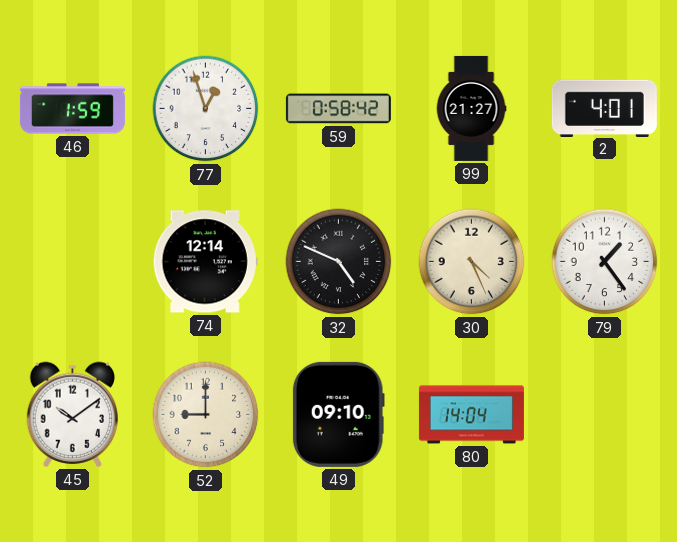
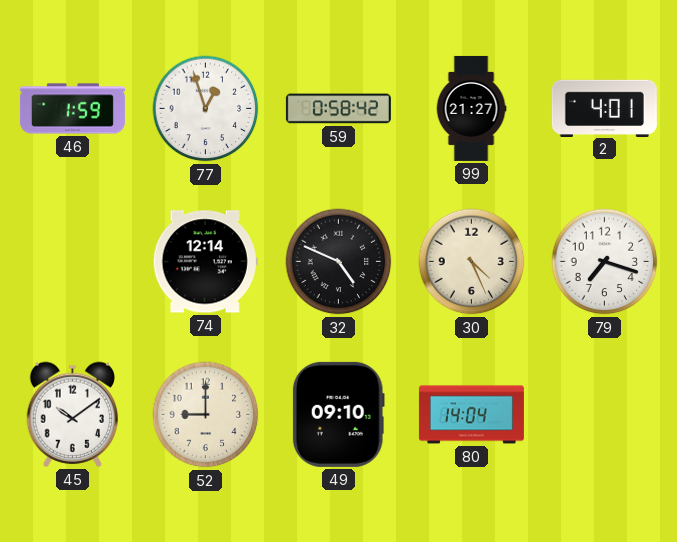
79: 1:24 -> 7:18
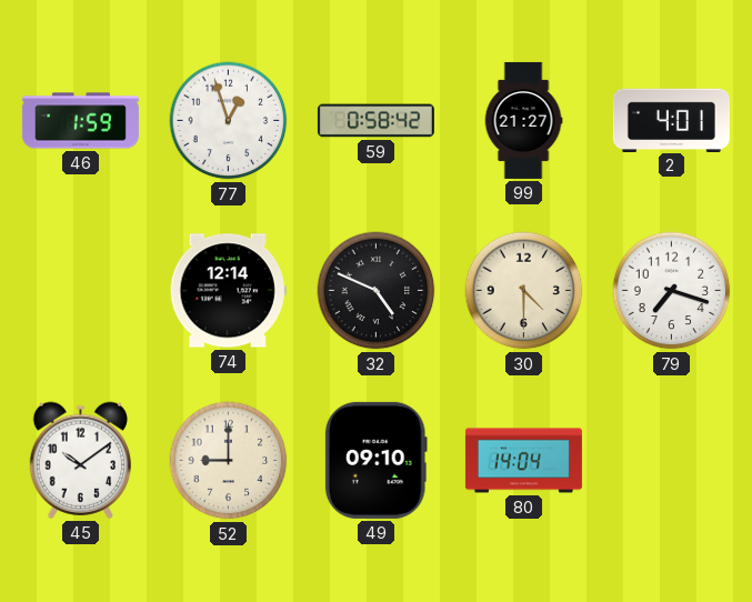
30: 4:26 -> 4:30
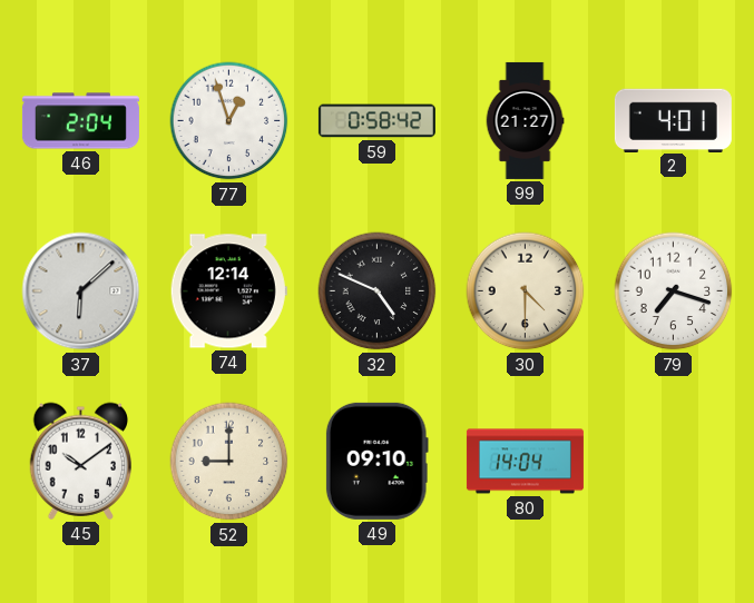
46: 1:59 -> 2:04
37: none -> 6:08
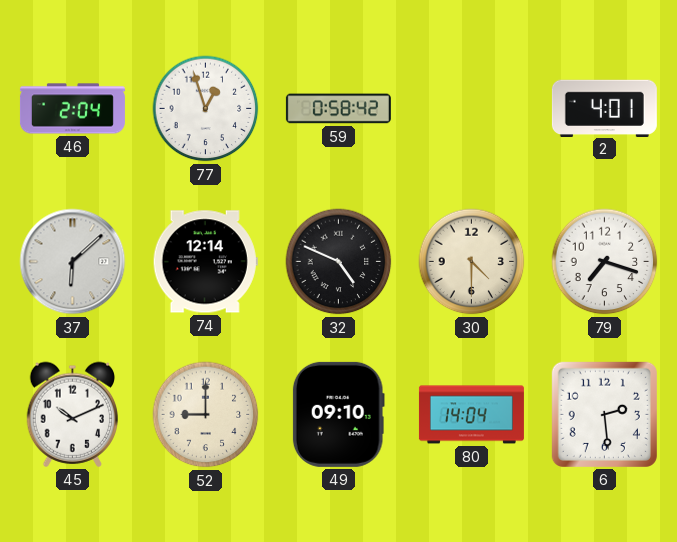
99: 21:27 -> none
45: 10:09 -> 10:11
6: none -> 2:29
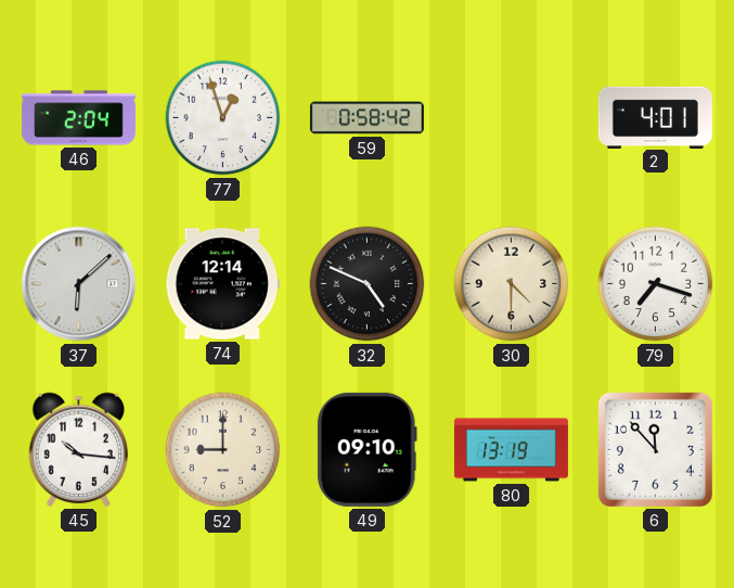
45: 10:11 -> 10:16
80: 14:04 -> 13:19
6: 2:29 -> 11:53
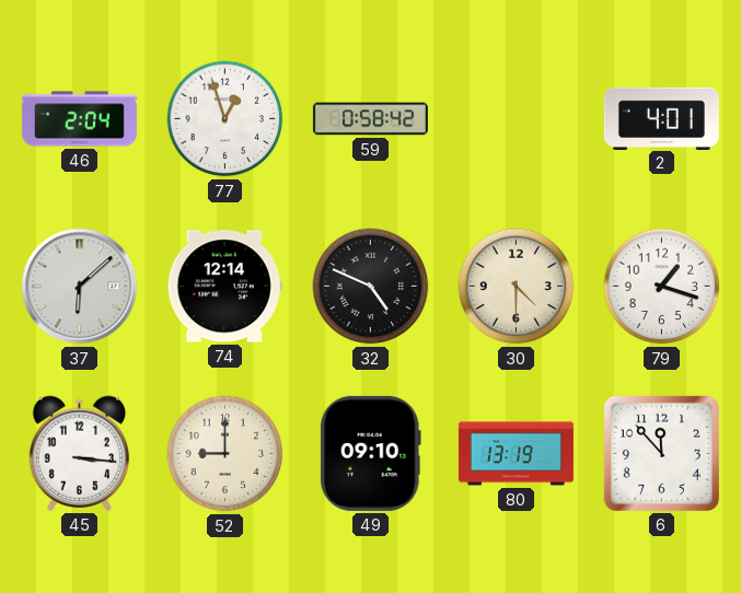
79: 7:18 -> 1:18
45: 10:16 -> 3:16
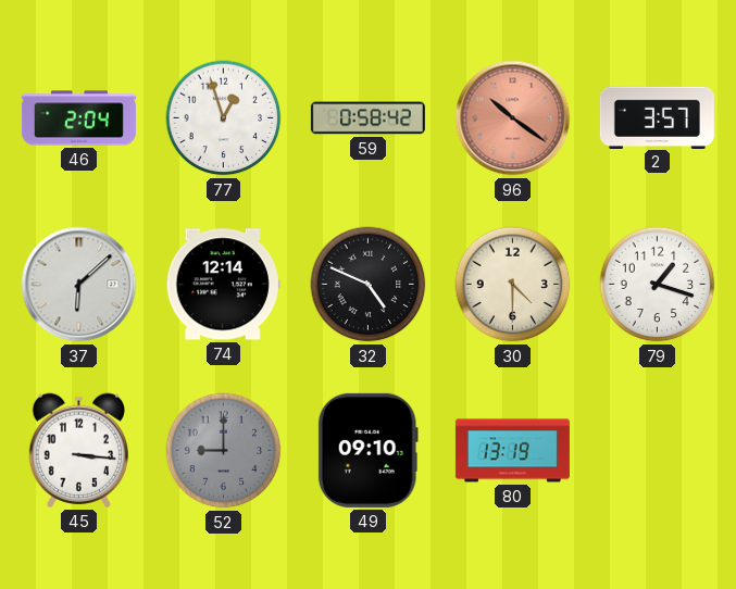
96: none -> 10:21
2: 4:01 -> 3:57
52 dial: cream -> grey
6: 11:53 -> none
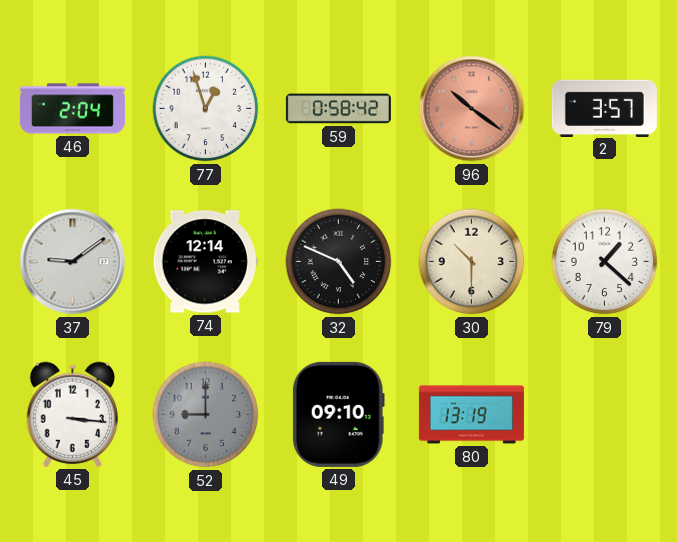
37: 6:08 -> 9:09
30: 4:30 -> 10:30
79: 1:18 -> 1:22
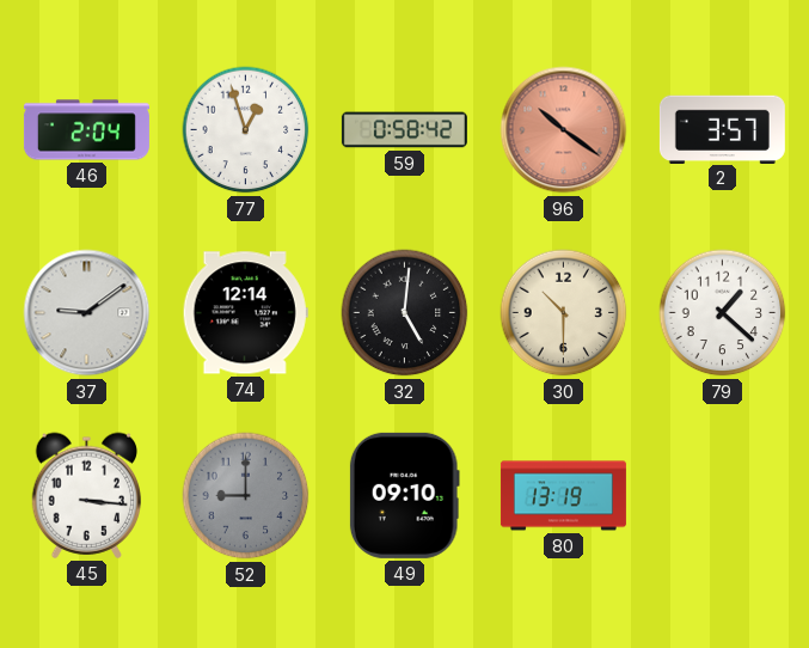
32: 4:49 -> 5:01
